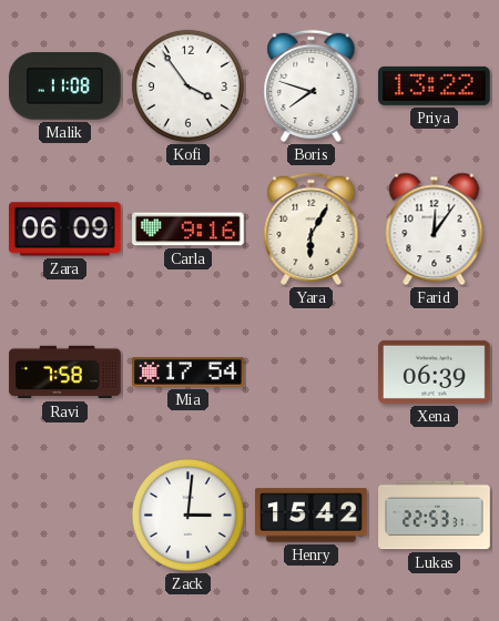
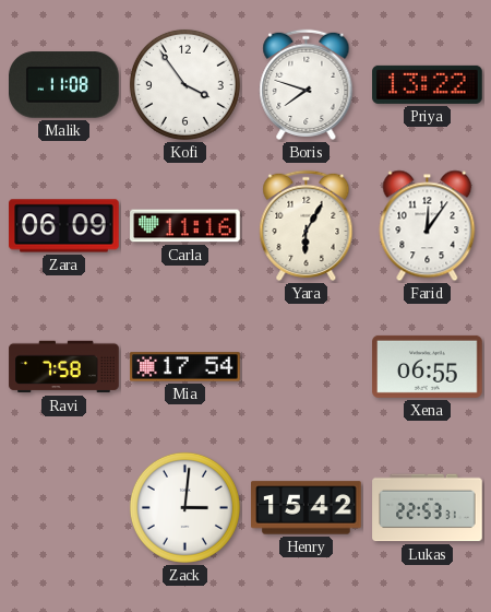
Carla: 9:16 -> 11:16
Xena: 06:39 -> 06:55
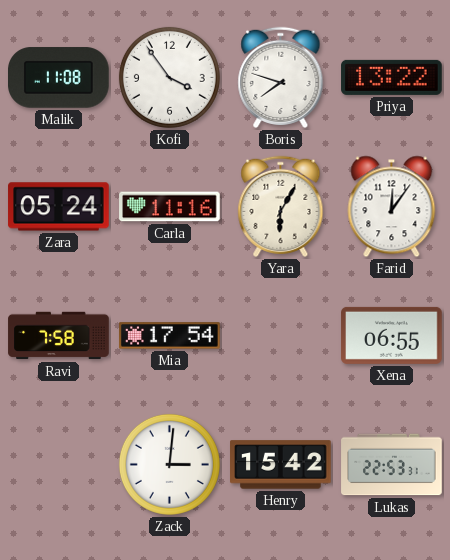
Zara: 06:09 -> 05:24
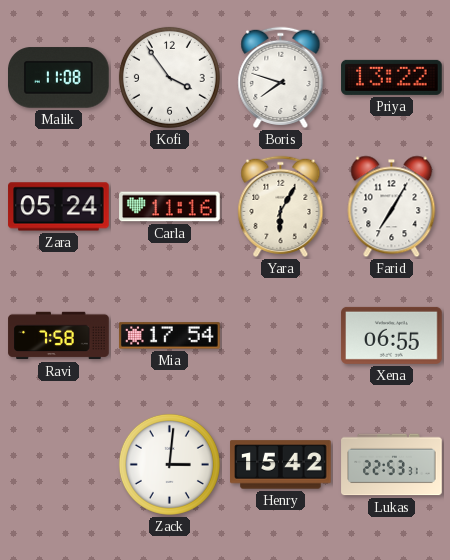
Farid: 12:06 -> 7:05
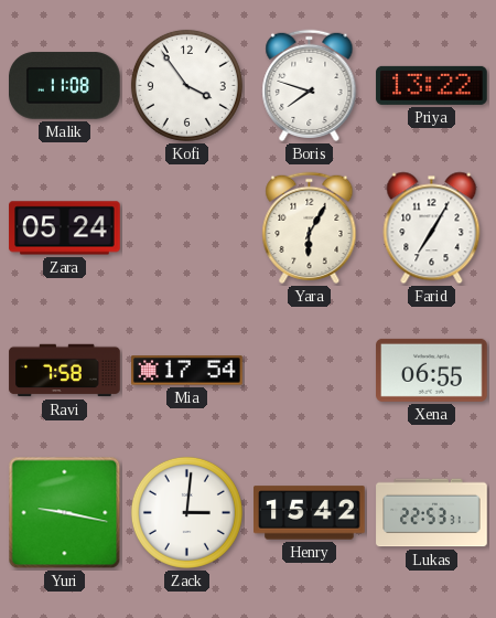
Carla: 11:16 -> none
Yuri: none -> 9:17
